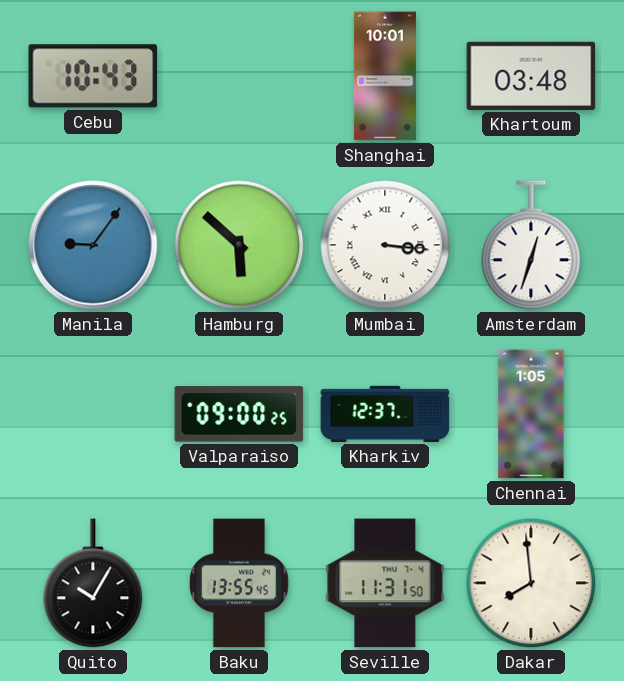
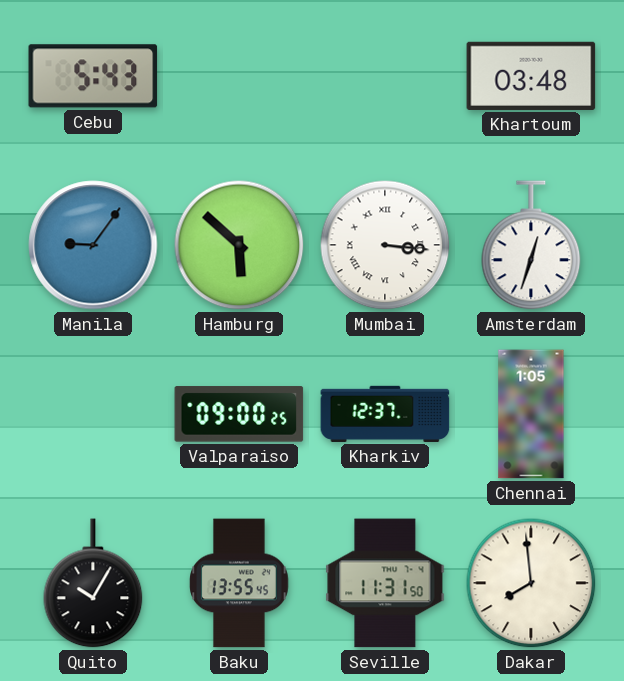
Cebu: 10:43 -> 5:43
Shanghai: 10:01 -> none
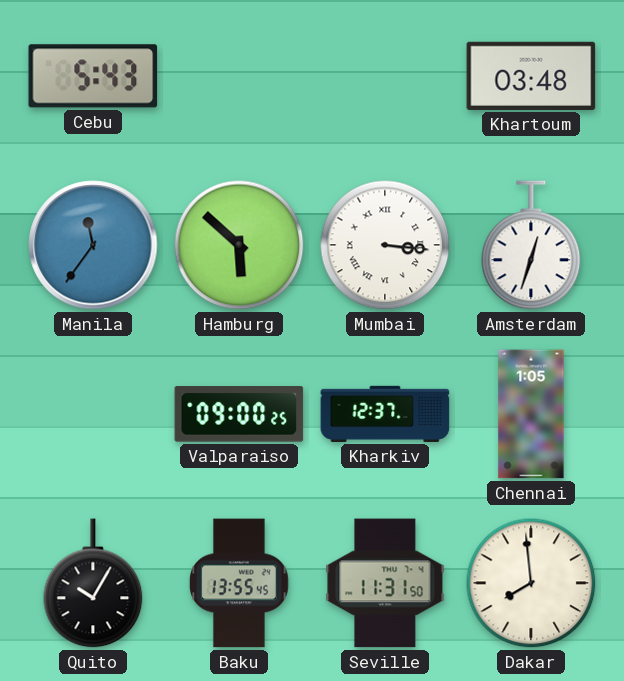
Manila: 9:06 -> 11:36
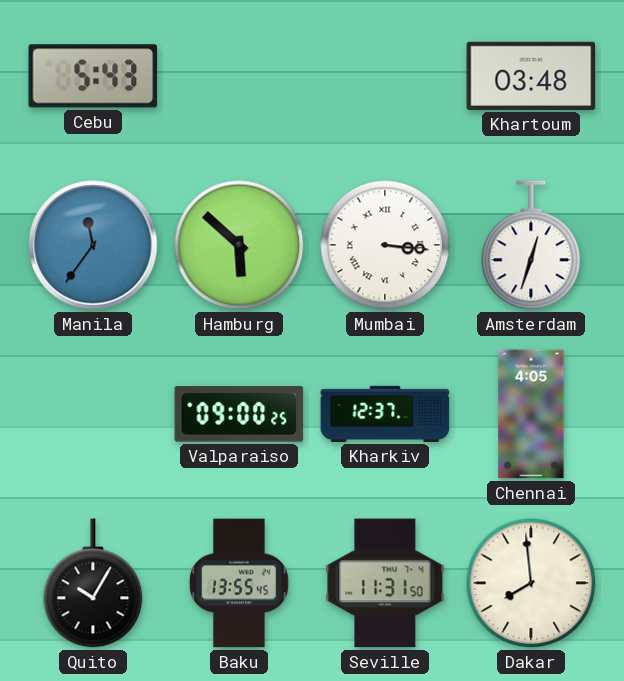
Chennai: 1:05 -> 4:05
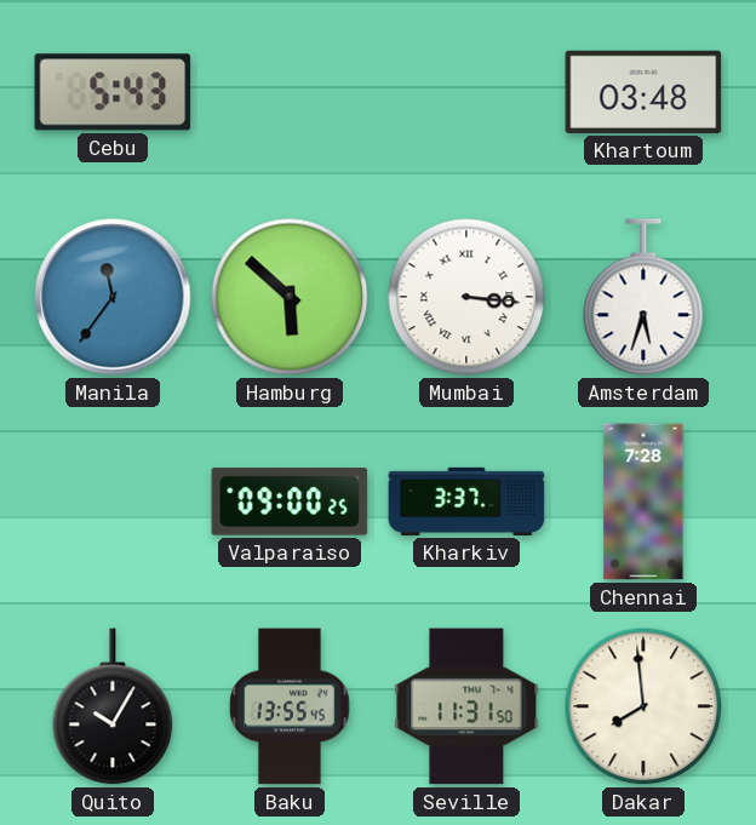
Amsterdam: 12:33 -> 5:33
Kharkiv: 12:37 -> 3:37
Chennai: 4:05 -> 7:28
